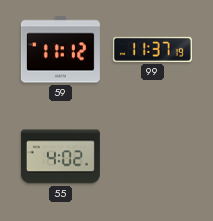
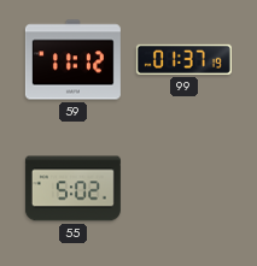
99: 11:37 -> 01:37
55: 4:02 -> 5:02
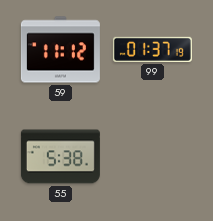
55: 5:02 -> 5:38
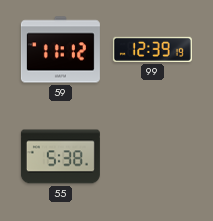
99: 01:37 -> 12:39
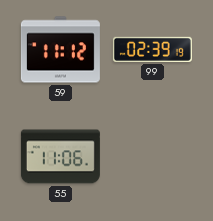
99: 12:39 -> 02:39
55: 5:38 -> 11:06
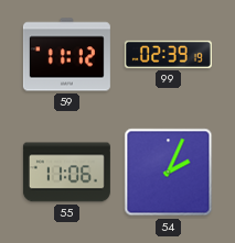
54: none -> 2:04
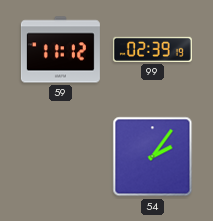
55: 11:06 -> none
54: 2:04 -> 2:06
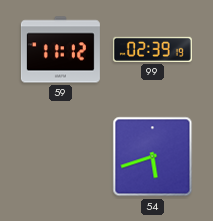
54: 2:06 -> 5:42
